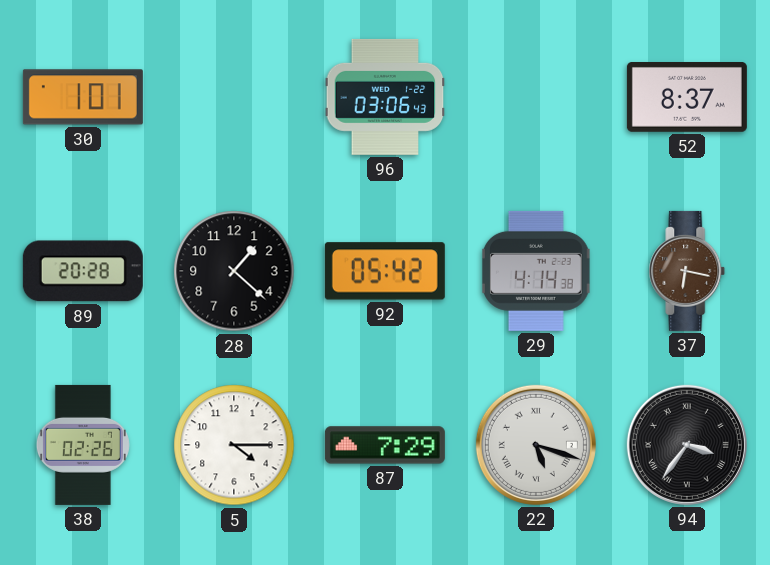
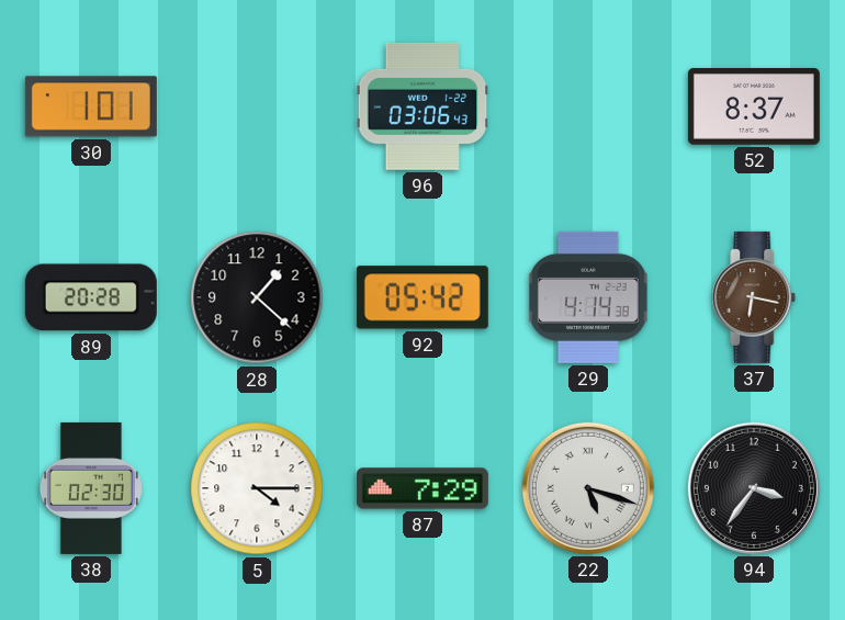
38: 02:26 -> 02:30
94 numerals: Roman -> Arabic
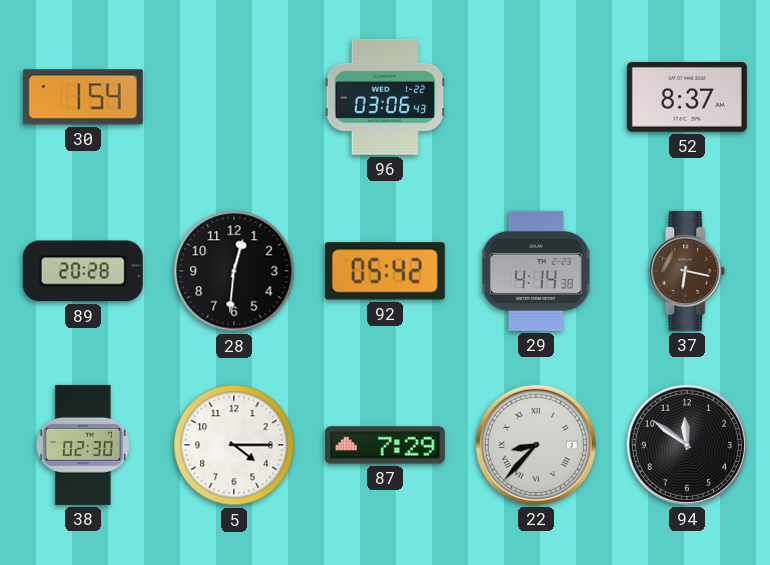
30: 1:01 -> 1:54
28: 1:22 -> 12:31
22: 5:18 -> 8:37
94: 3:36 -> 11:51
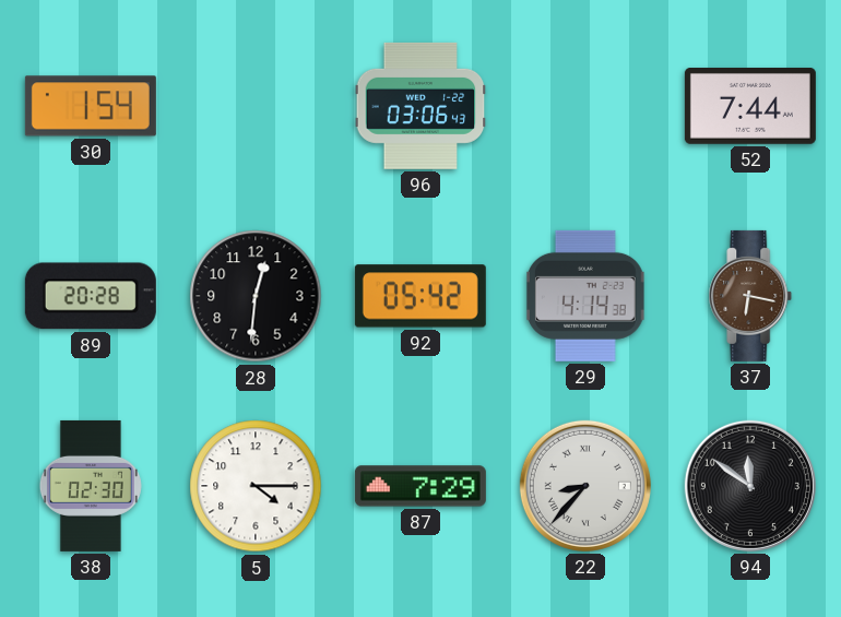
52: 8:37 -> 7:44
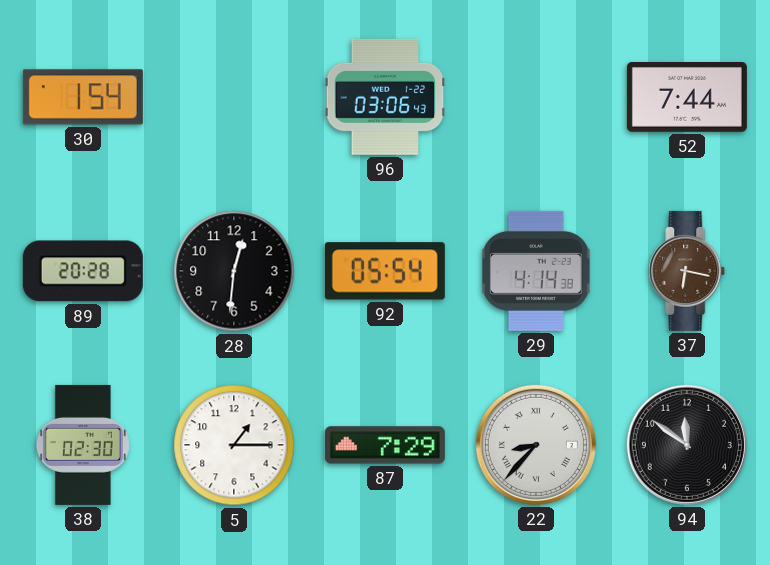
92: 05:42 -> 05:54
5: 4:15 -> 1:15
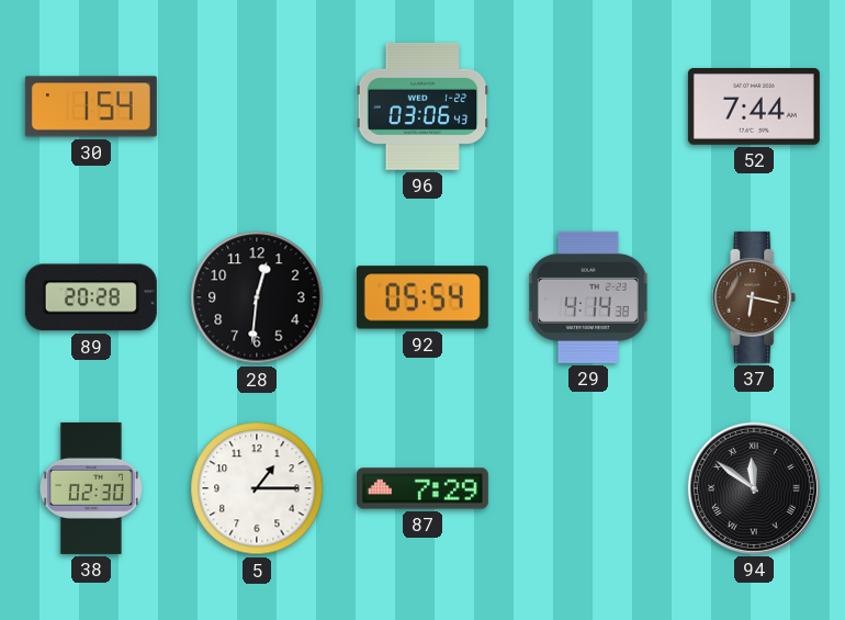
22: 8:37 -> none
94 numerals: Arabic -> Roman
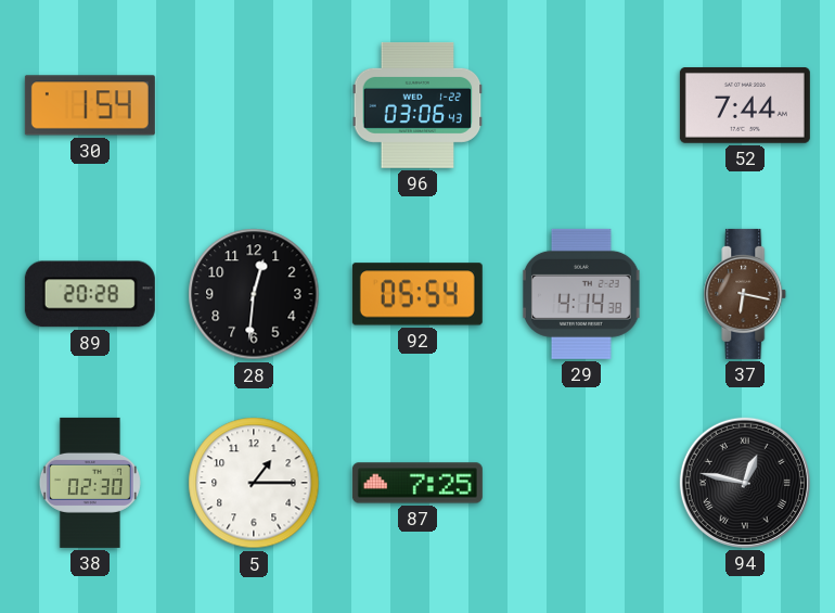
87: 7:29 -> 7:25
94: 11:51 -> 12:47
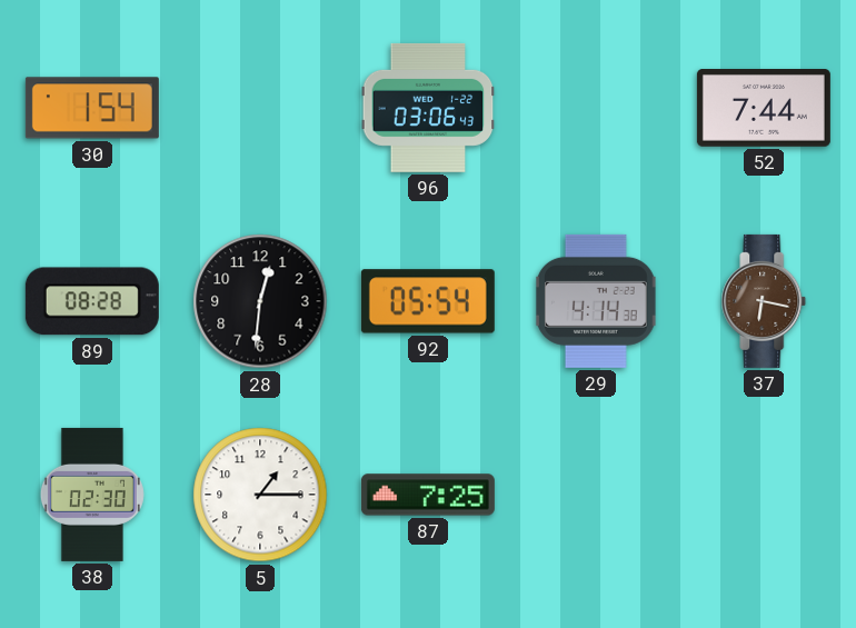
89: 20:28 -> 08:28
94: 12:47 -> none
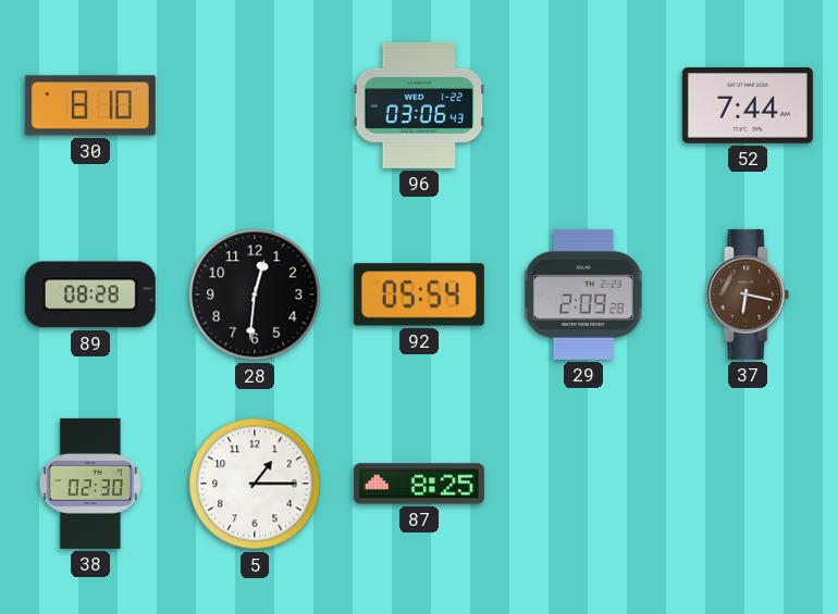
30: 1:54 -> 8:10
29: 4:14 -> 2:09
87: 7:25 -> 8:25
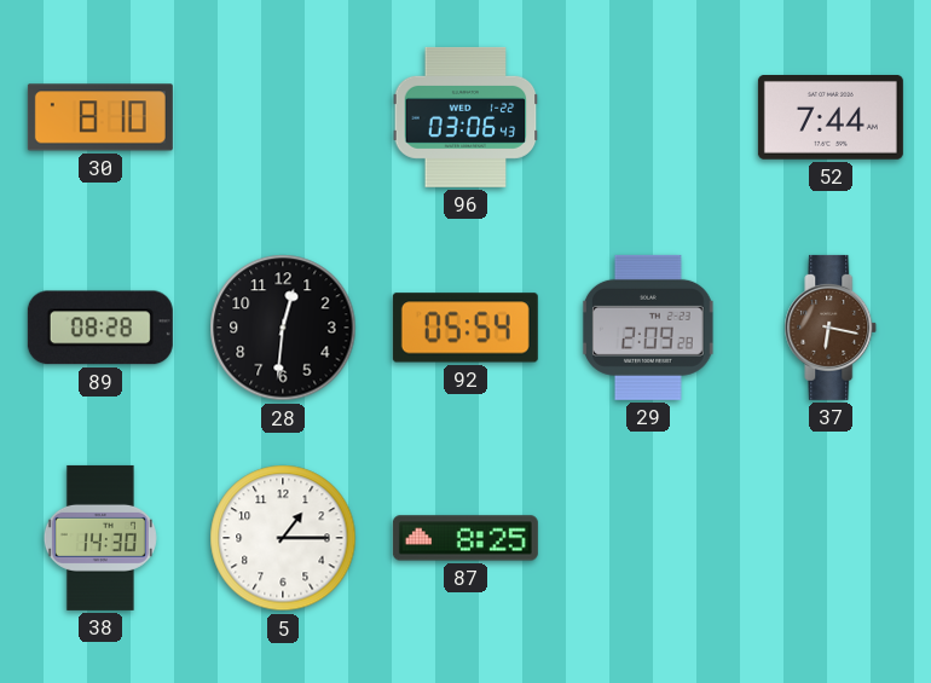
38: 02:30 -> 14:30
